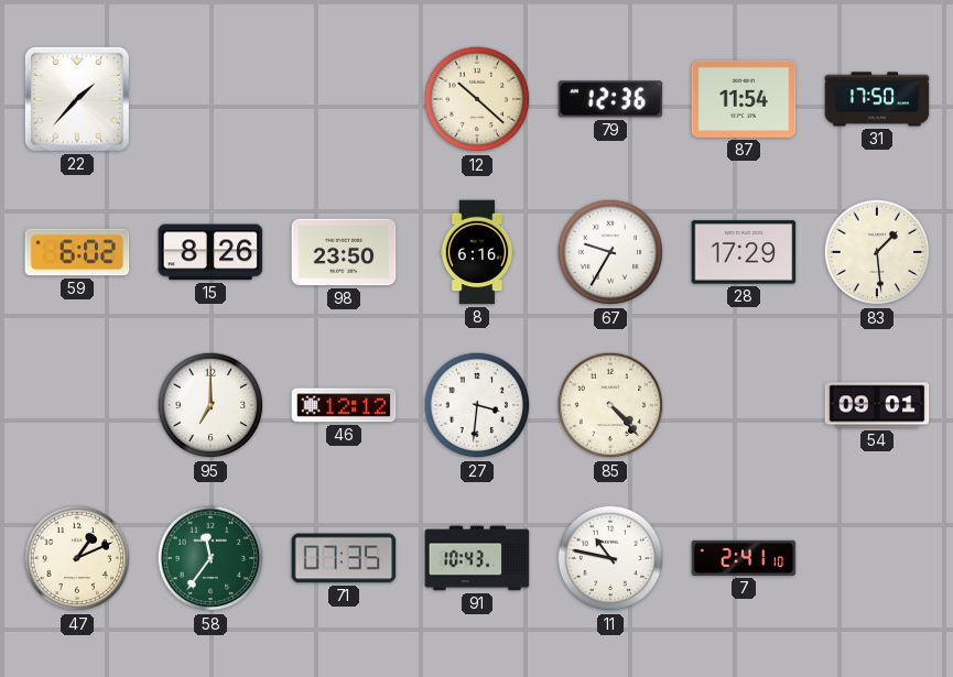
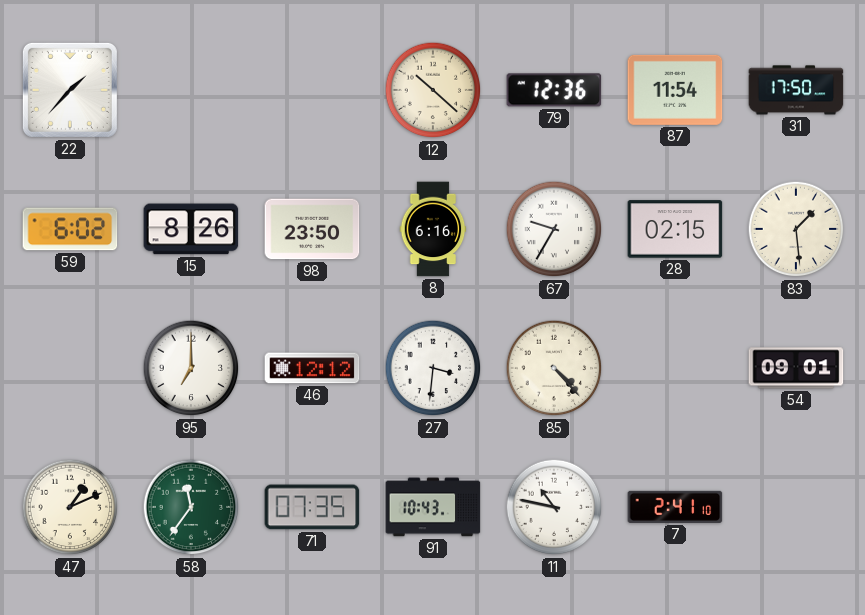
28: 17:29 -> 02:15
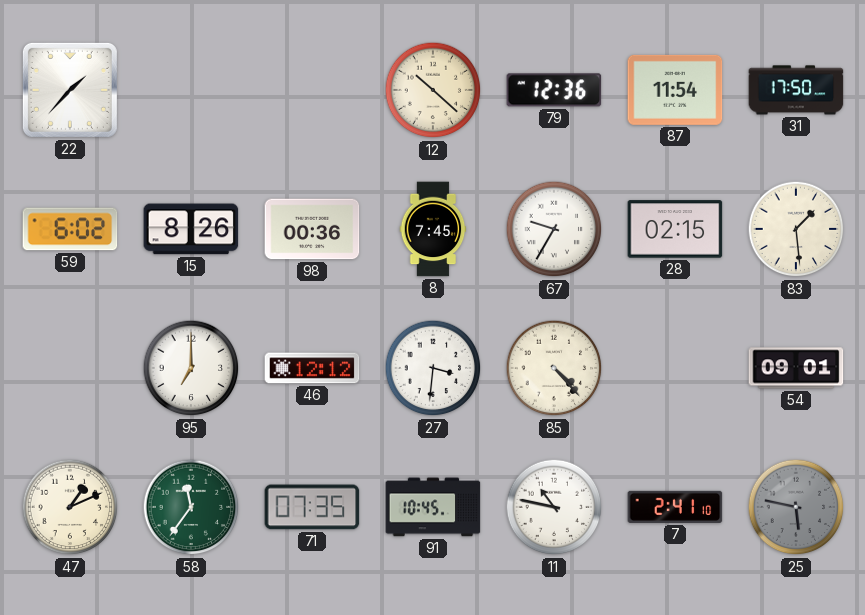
98: 23:50 -> 00:36
8: 6:16 -> 7:45
91: 10:43 -> 10:45
25: none -> 5:47
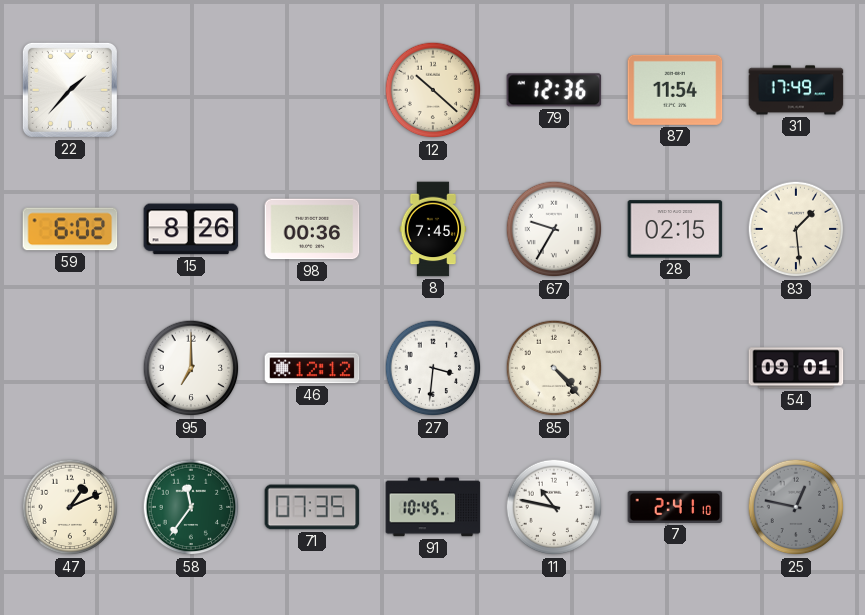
31: 17:50 -> 17:49
25: 5:47 -> 12:47
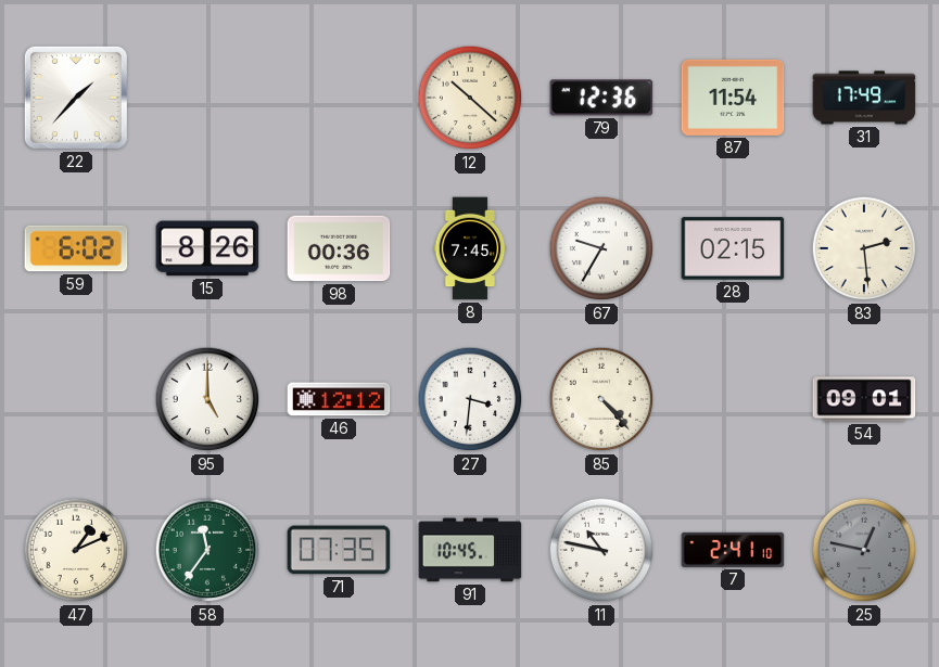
83: 1:29 -> 2:29
95: 7:00 -> 5:00
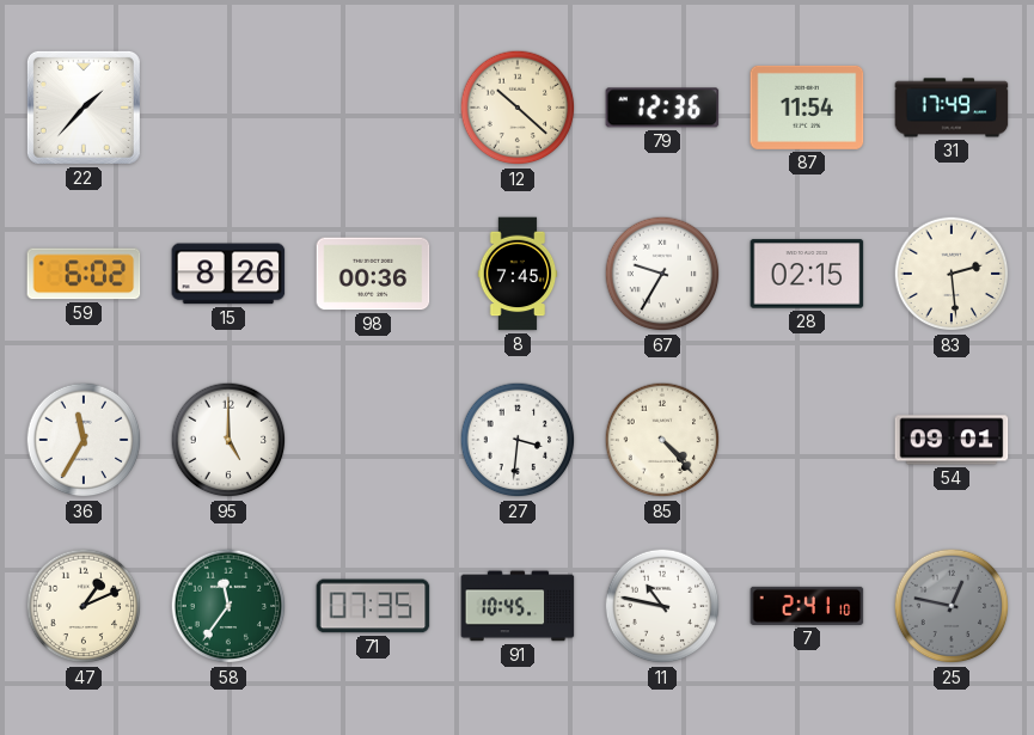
36: none -> 11:35
46: 12:12 -> none
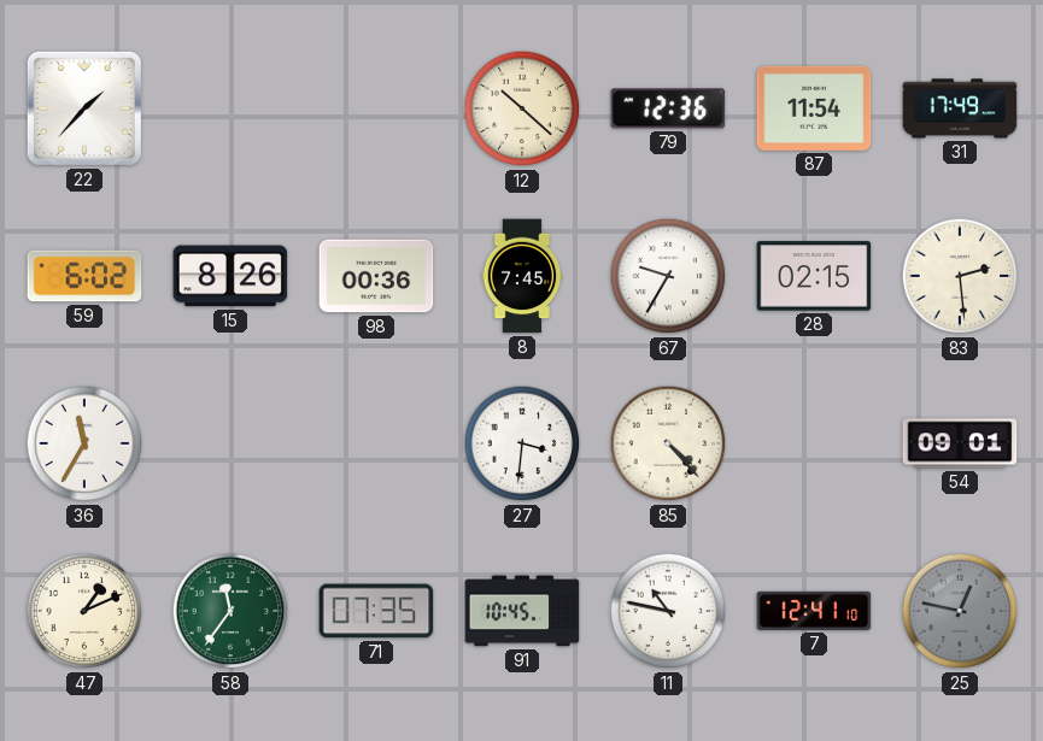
95: 5:00 -> none
7: 2:41 -> 12:41
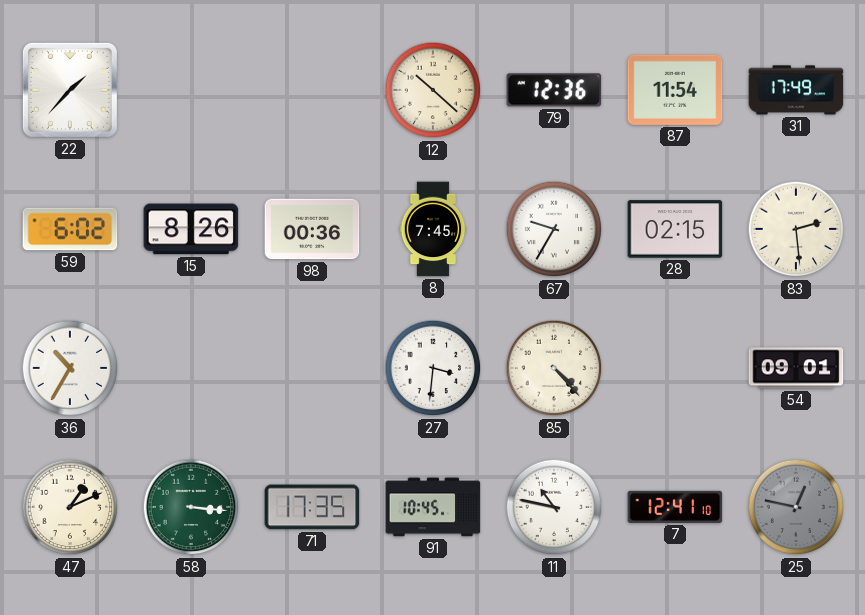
36: 11:35 -> 10:35
58: 11:36 -> 3:16
71: 07:35 -> 17:35
